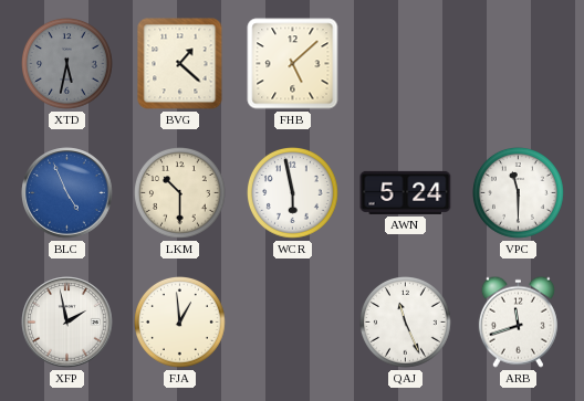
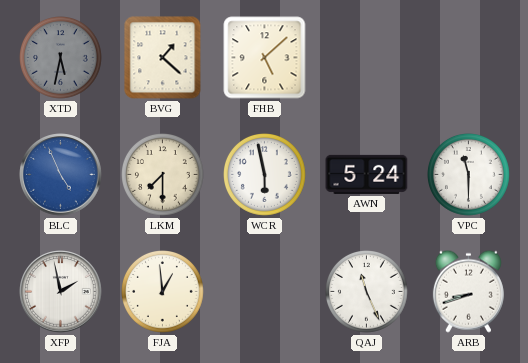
LKM: 10:30 -> 7:30
ARB: 11:42 -> 8:42
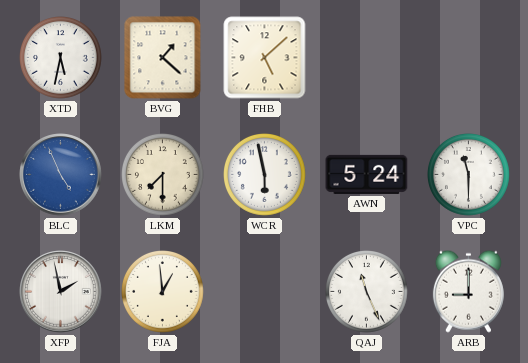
XTD dial: grey -> white
ARB: 8:42 -> 9:00
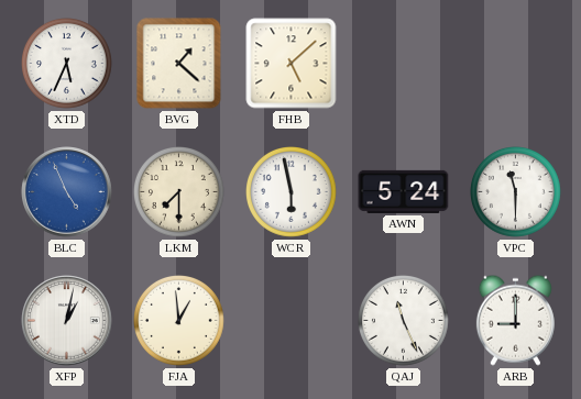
XTD: 5:32 -> 5:34
XFP: 1:58 -> 1:02
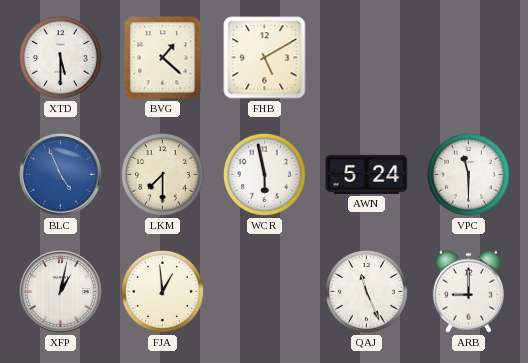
XTD: 5:34 -> 5:30
FHB: 5:08 -> 5:10
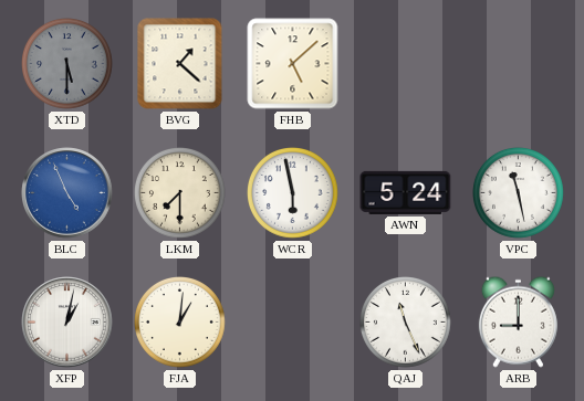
XTD dial: white -> grey
FHB: 5:10 -> 5:08
VPC: 11:30 -> 11:28
FJA: 12:59 -> 1:01
